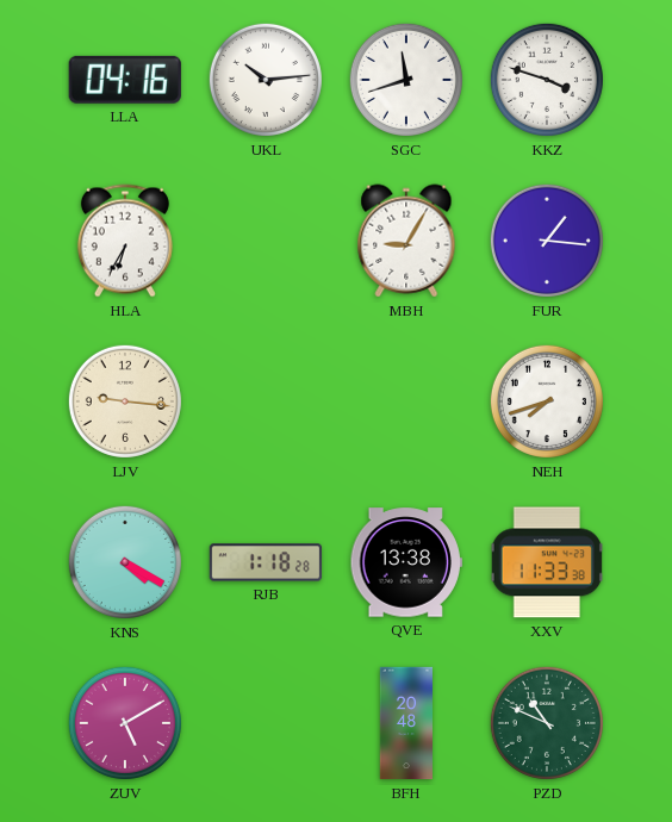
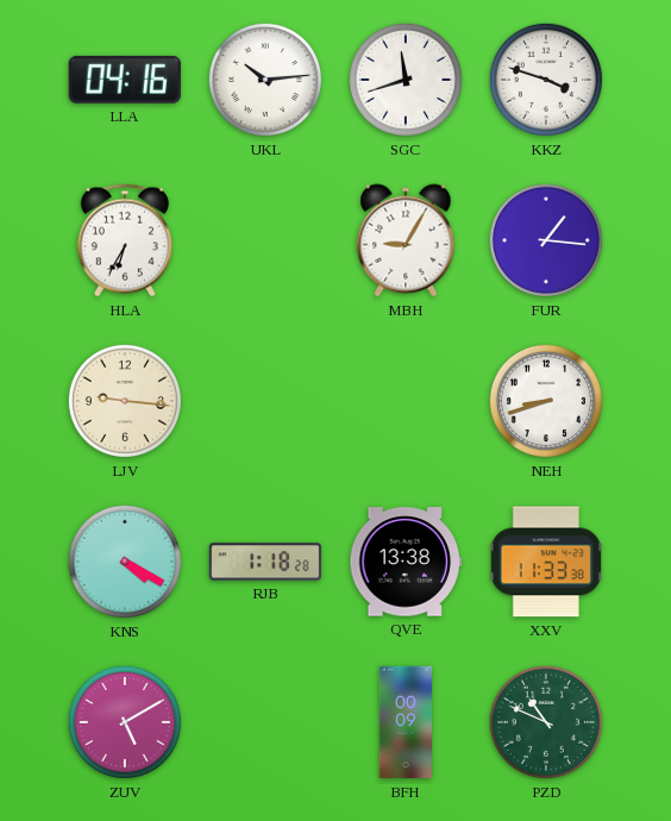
NEH: 7:42 -> 8:42
BFH: 20:48 -> 00:09
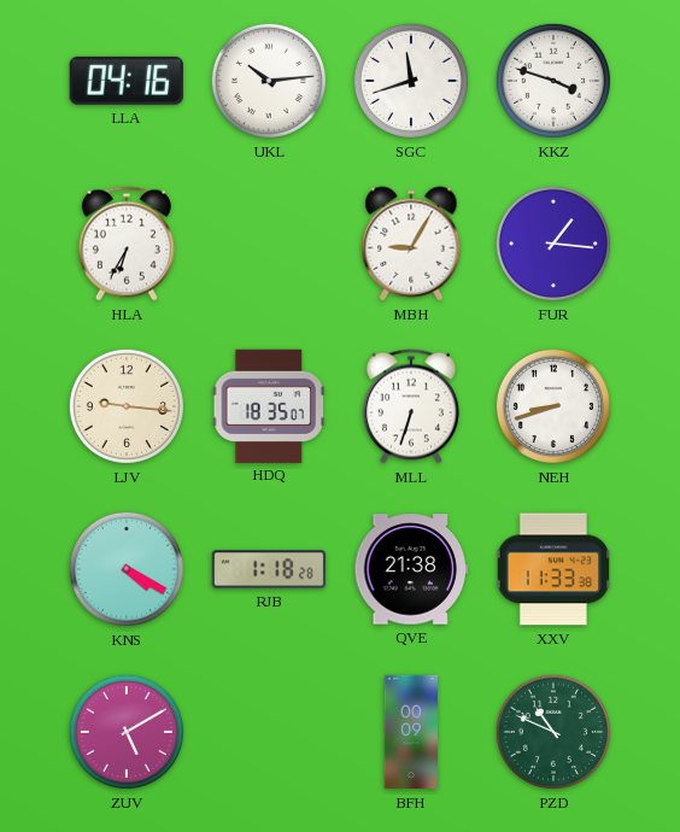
HDQ: none -> 18:35
MLL: none -> 6:33
QVE: 13:38 -> 21:38
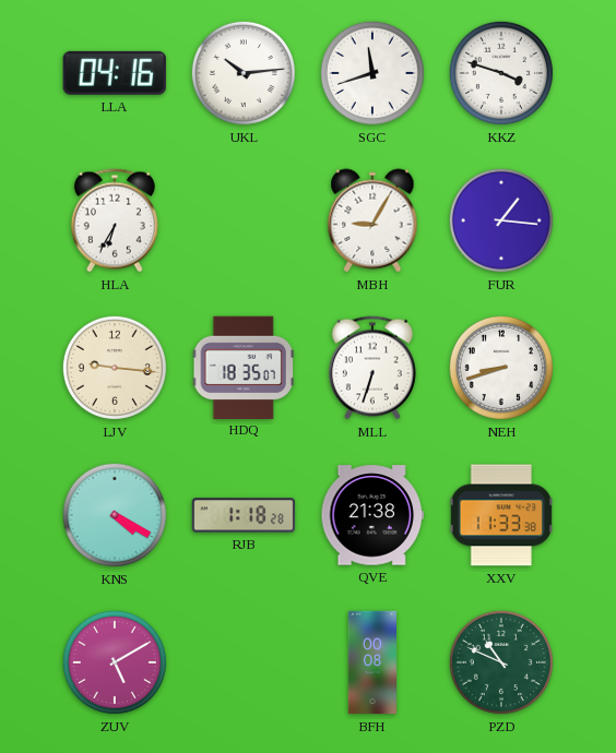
BFH: 00:09 -> 00:08
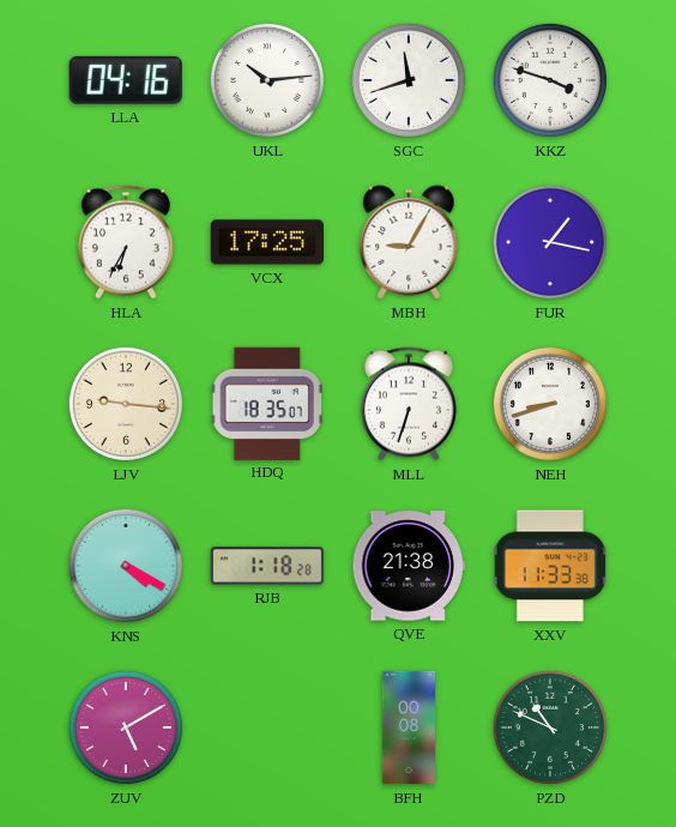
VCX: none -> 17:25
FUR: 1:16 -> 1:17
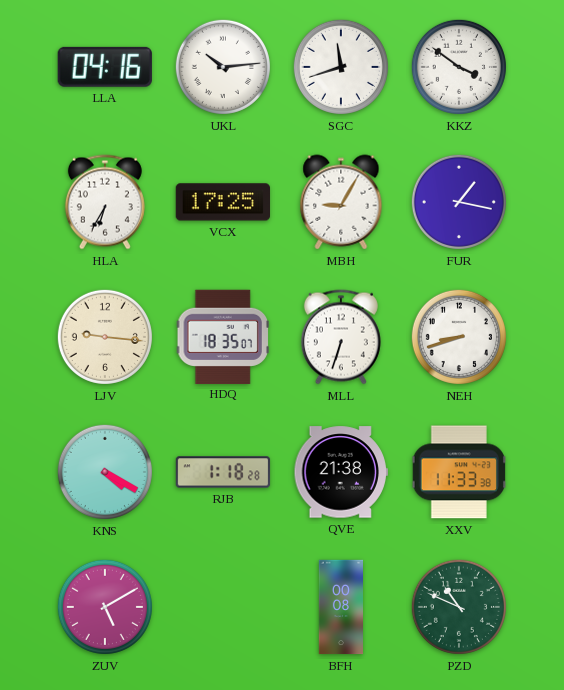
KKZ: 3:48 -> 3:51
